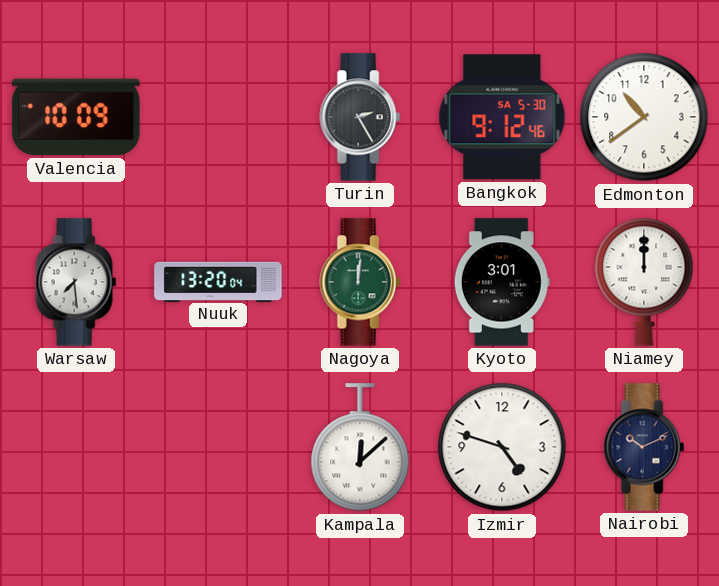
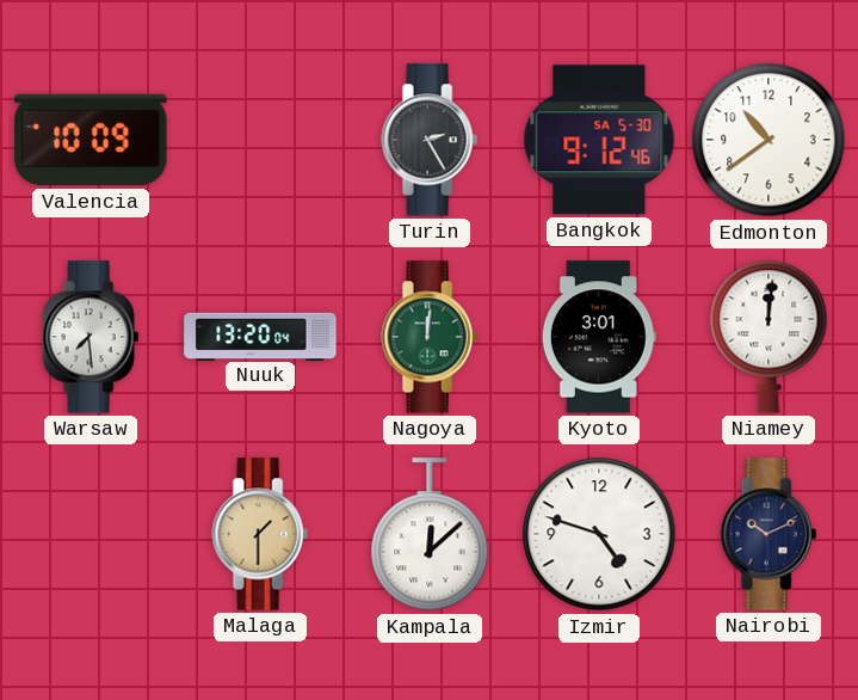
Niamey: 12:00 -> 12:01
Malaga: none -> 1:30
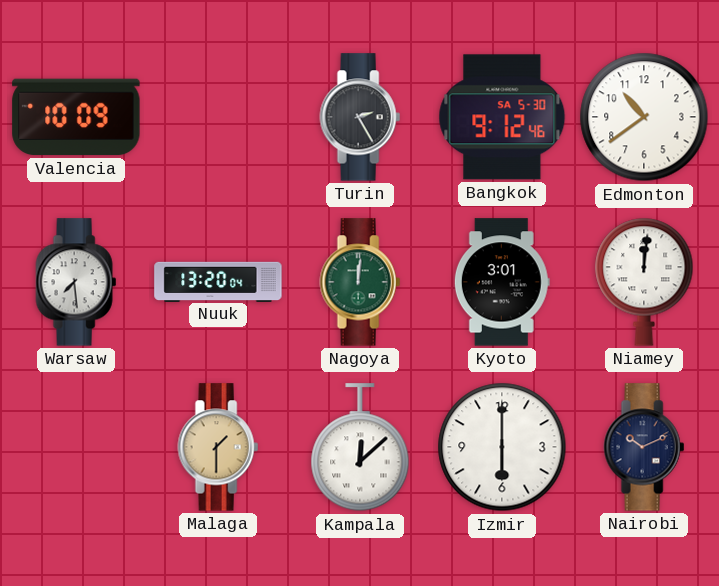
Izmir: 4:48 -> 6:00
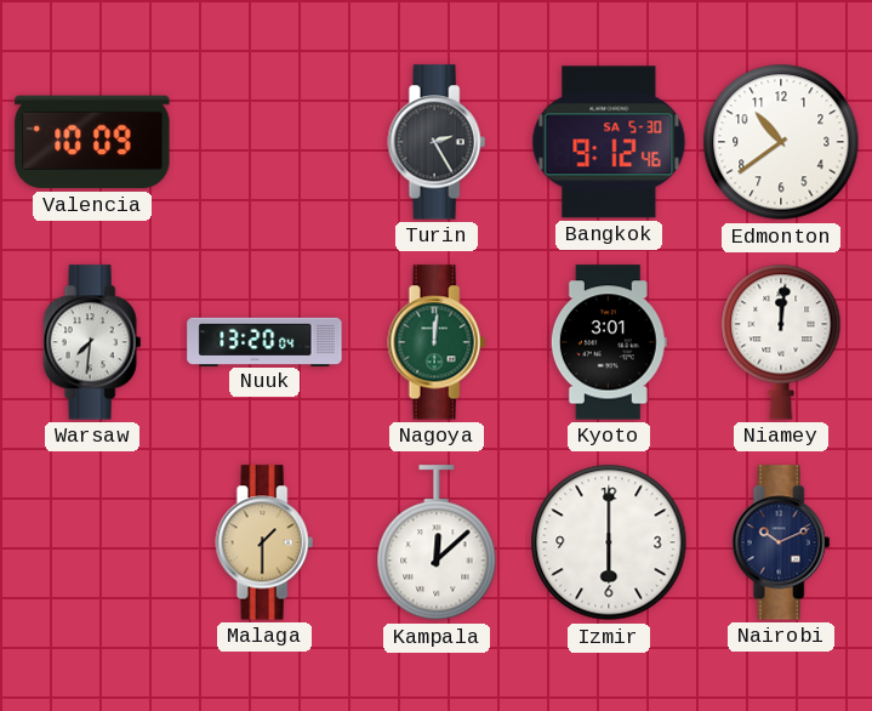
Warsaw: 7:29 -> 7:31
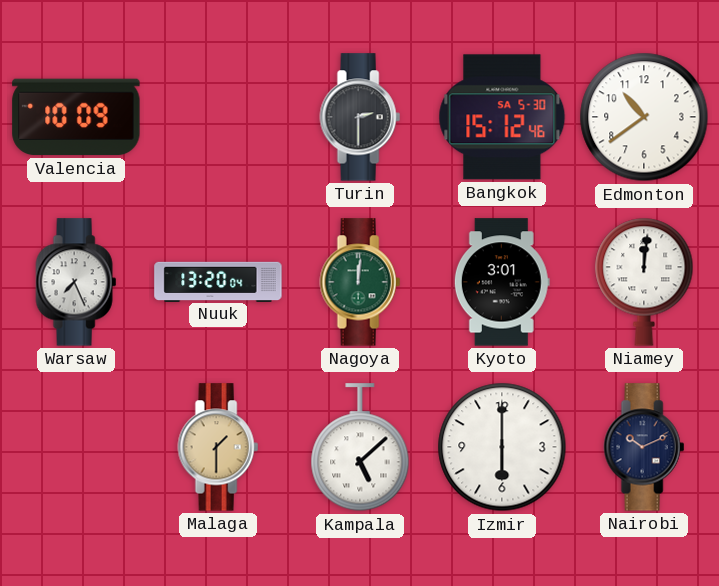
Turin: 2:25 -> 2:30
Bangkok: 9:12 -> 15:12
Warsaw: 7:31 -> 7:26
Kampala: 12:08 -> 5:08
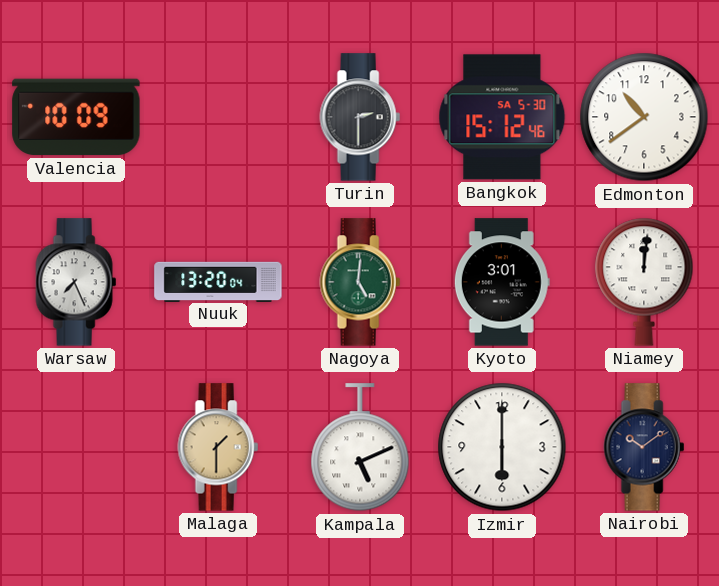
Nagoya: 12:01 -> 5:01
Kampala: 5:08 -> 5:11
Nairobi: 10:11 -> 10:09
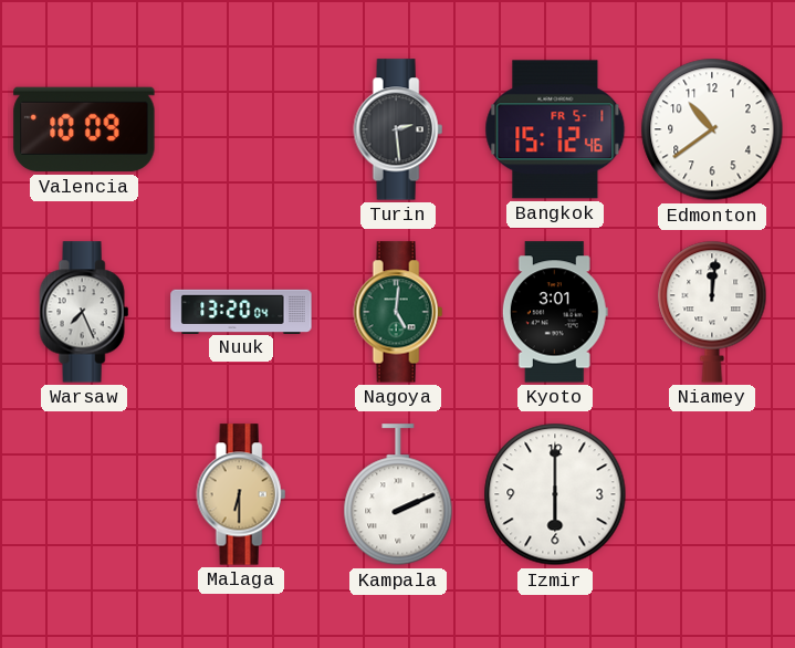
Turin: 2:30 -> 2:29
Bangkok date: SA 5-30 -> FR 5-1
Malaga: 1:30 -> 6:30
Kampala: 5:11 -> 2:11
Nairobi: 10:09 -> none
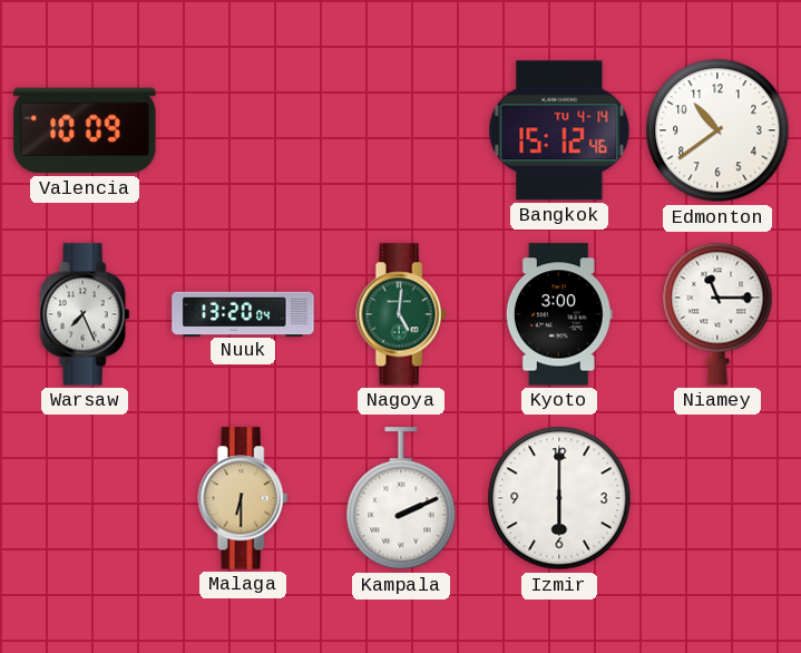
Turin: 2:29 -> none
Bangkok date: FR 5-1 -> TU 4-14
Kyoto: 3:01 -> 3:00
Niamey: 12:01 -> 11:15
